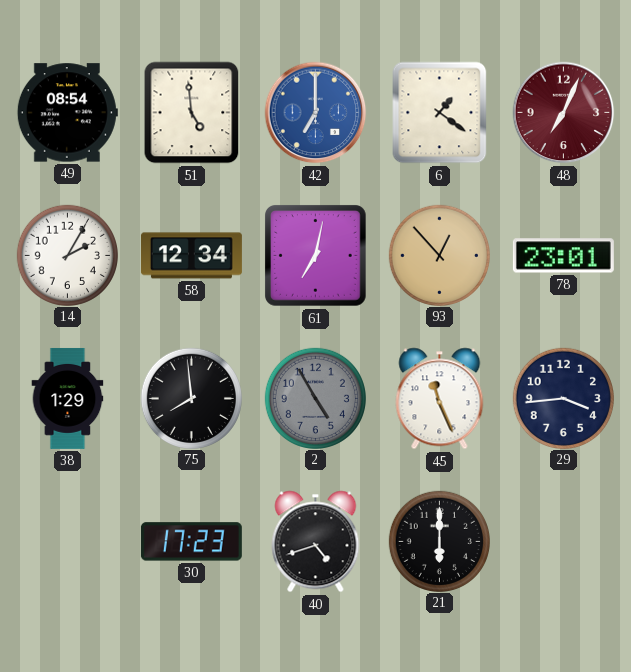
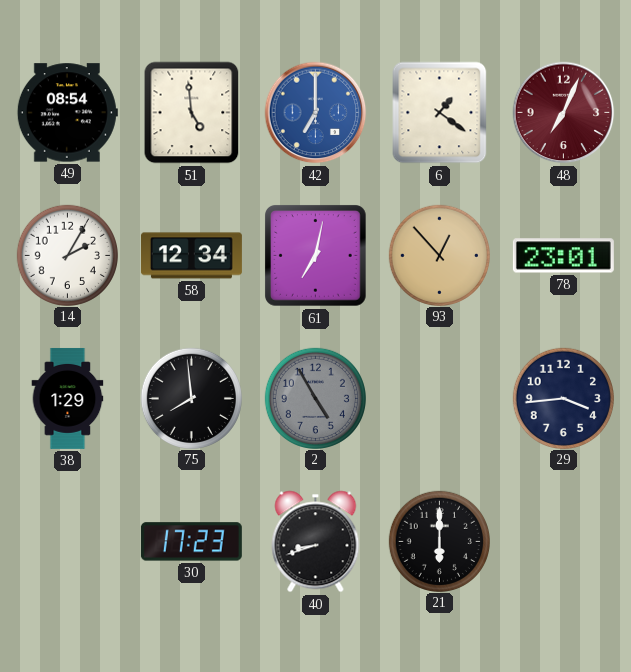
45: 11:26 -> none
40: 4:42 -> 8:42
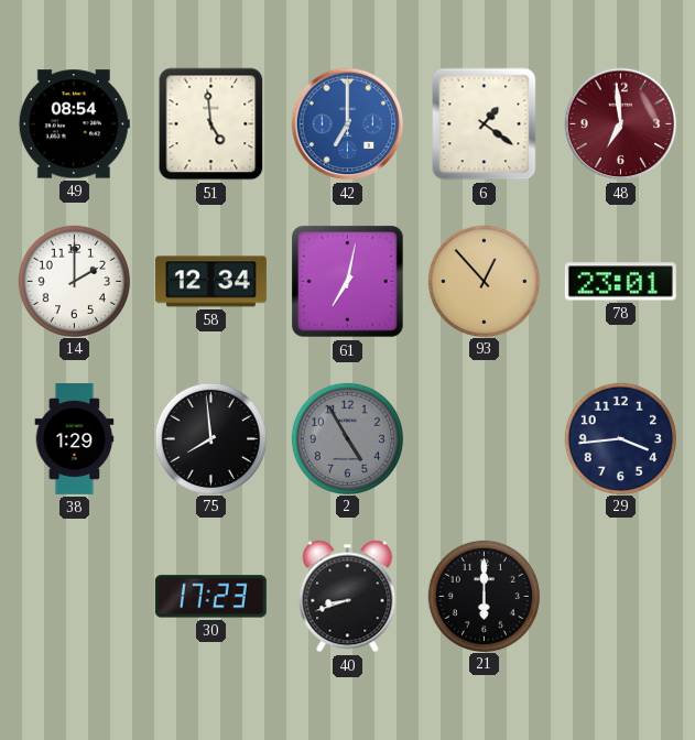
48: 7:04 -> 6:59
14: 2:05 -> 2:00
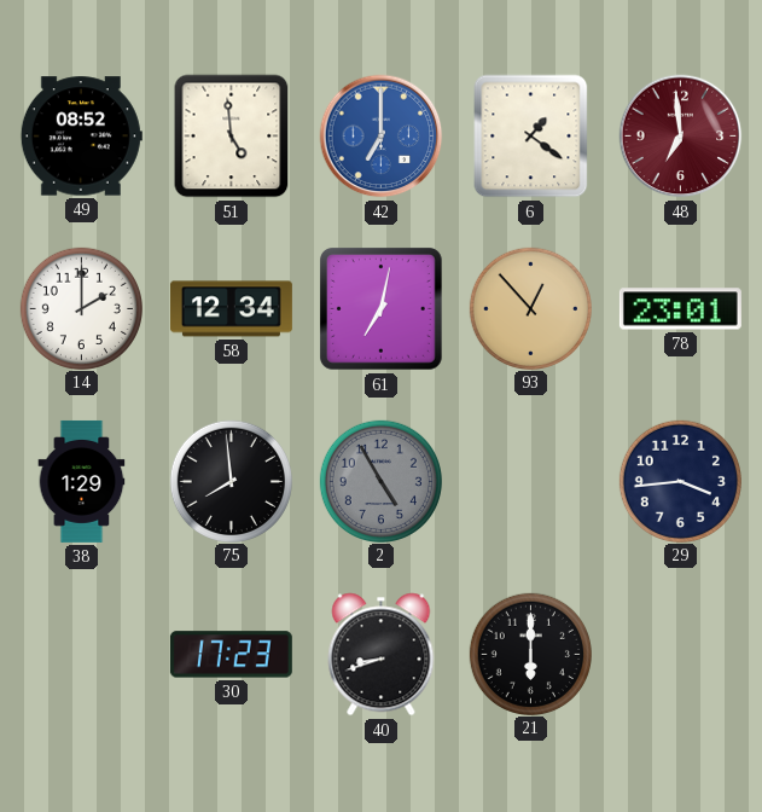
49: 08:54 -> 08:52
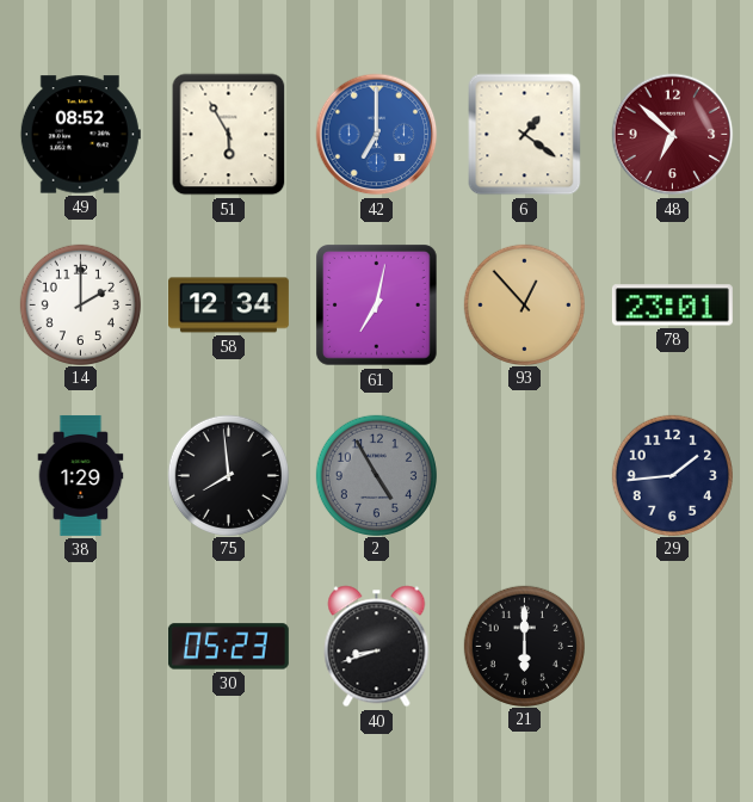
51: 4:59 -> 5:55
48: 6:59 -> 6:52
29: 3:44 -> 1:44
30: 17:23 -> 05:23
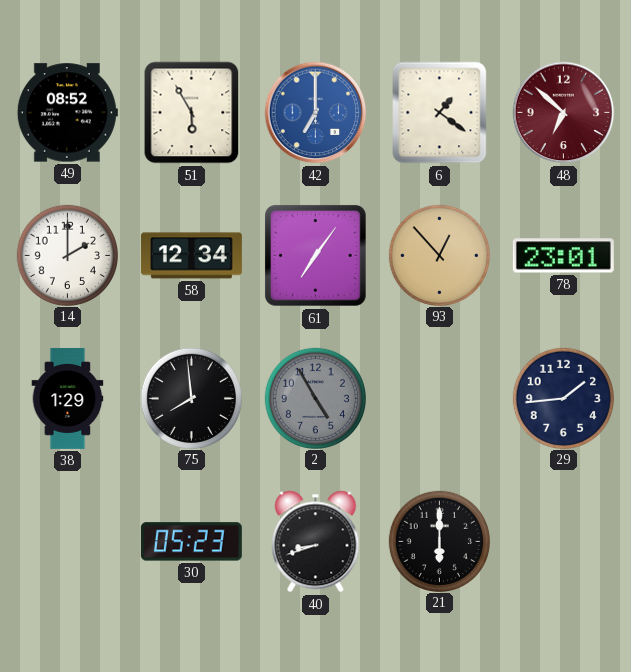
61: 7:02 -> 7:06
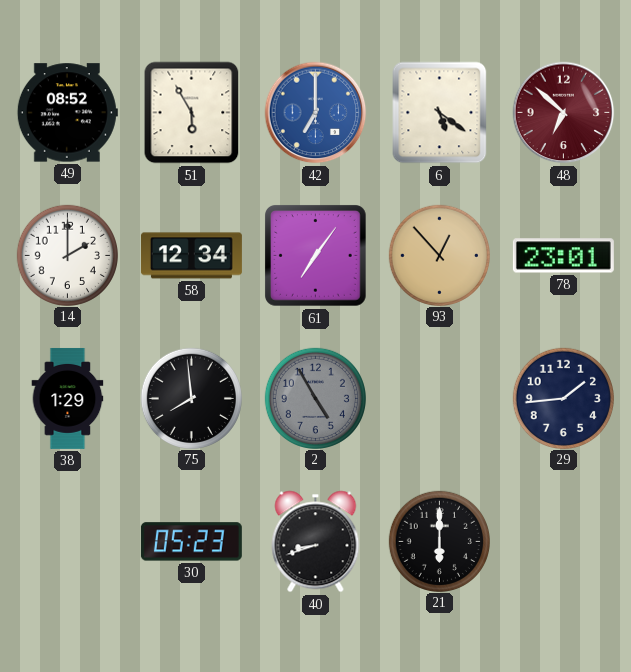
6: 1:21 -> 5:21
